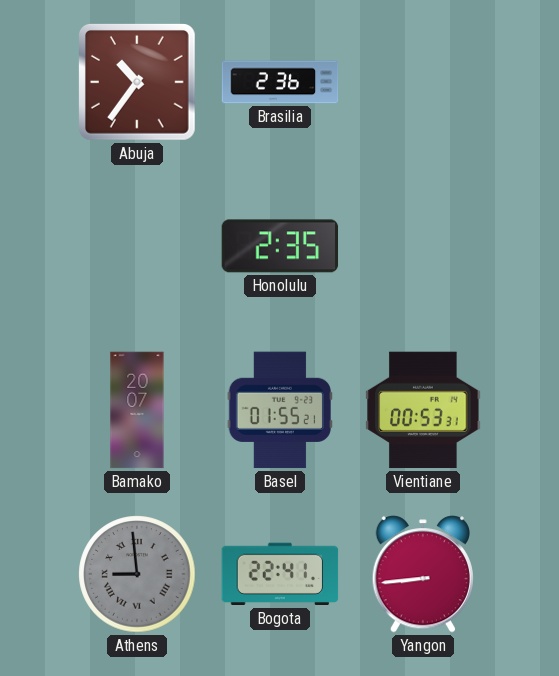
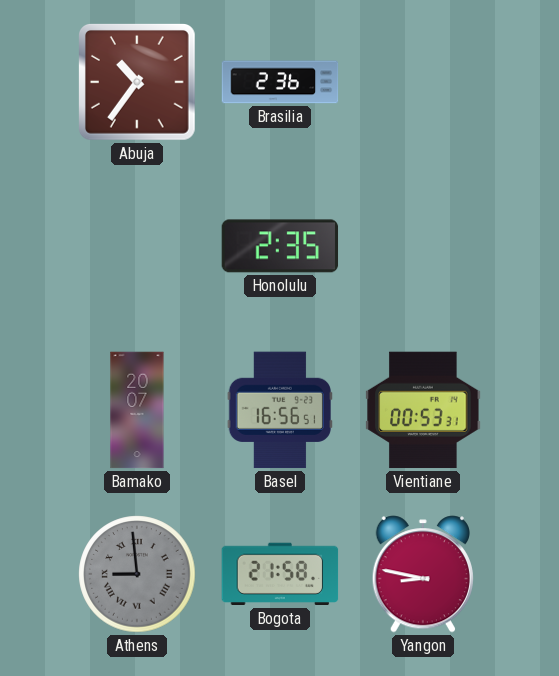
Basel: 01:55 -> 16:56
Bogota: 22:41 -> 21:58
Yangon: 8:44 -> 8:47
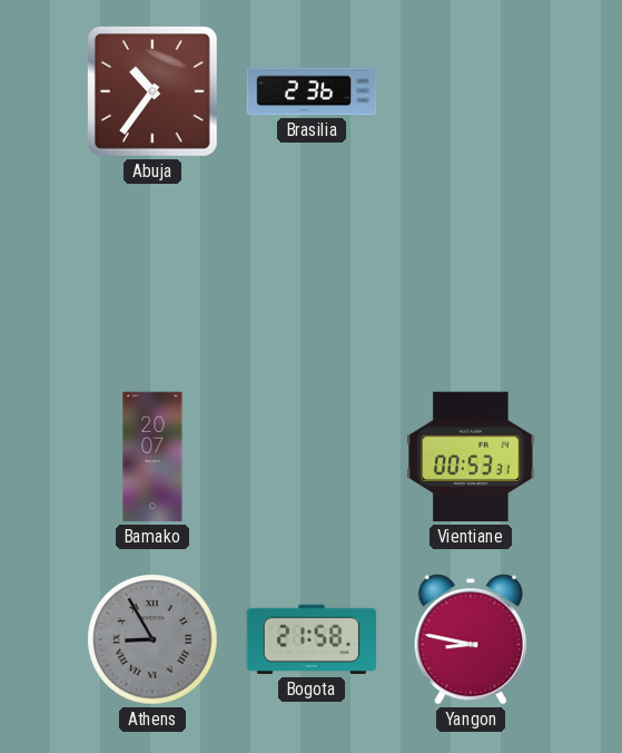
Honolulu: 2:35 -> none
Basel: 16:56 -> none
Athens: 8:59 -> 8:55
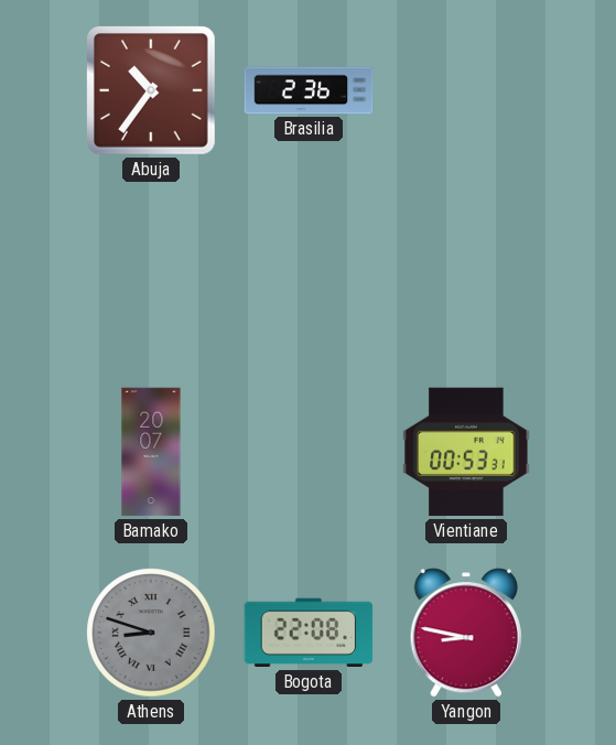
Athens: 8:55 -> 8:48
Bogota: 21:58 -> 22:08
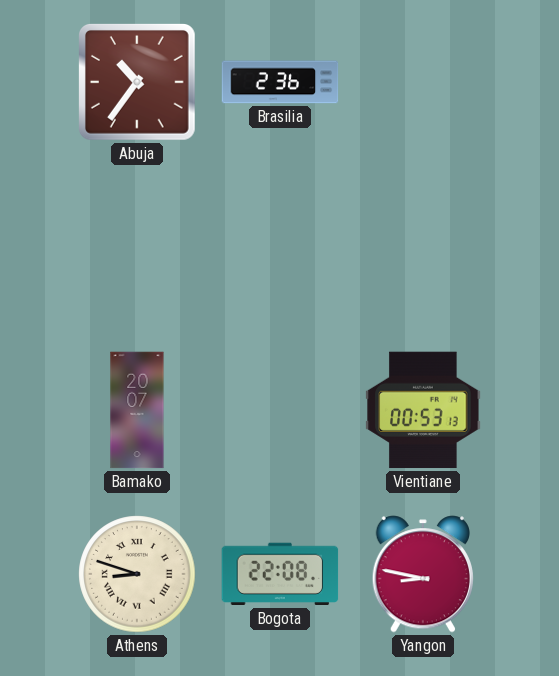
Vientiane: 00:53:31 -> 00:53:13
Athens dial: grey -> cream
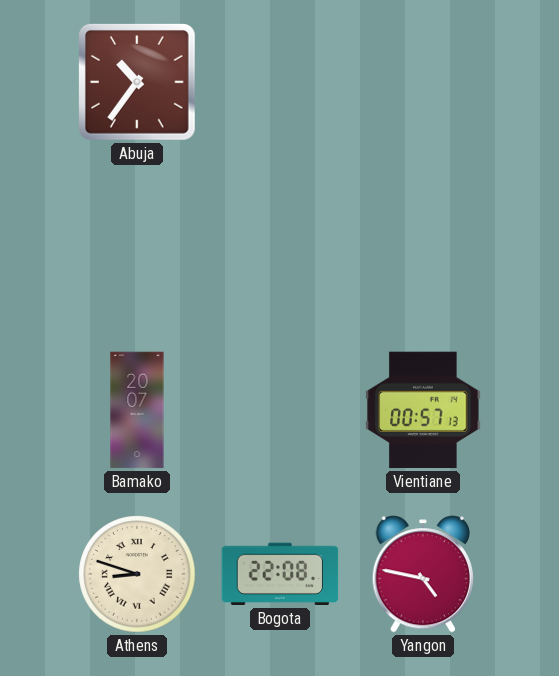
Brasilia: 2:36 -> none
Vientiane: 00:53 -> 00:57
Yangon: 8:47 -> 4:47
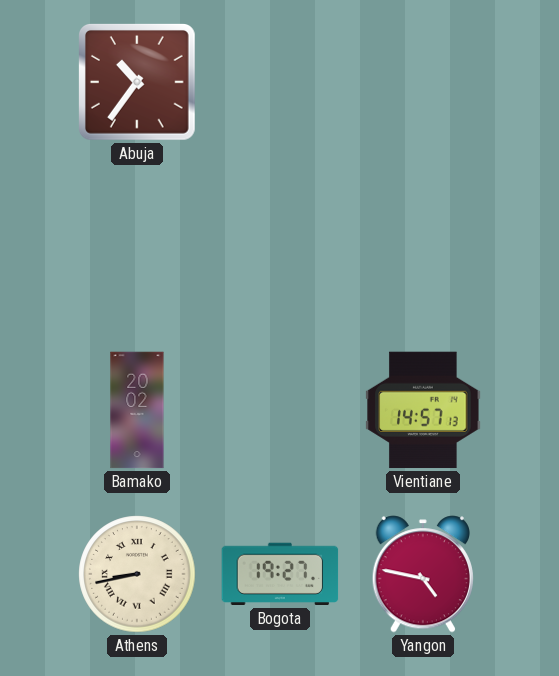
Bamako: 20:07 -> 20:02
Vientiane: 00:57 -> 14:57
Athens: 8:48 -> 8:43
Bogota: 22:08 -> 19:27
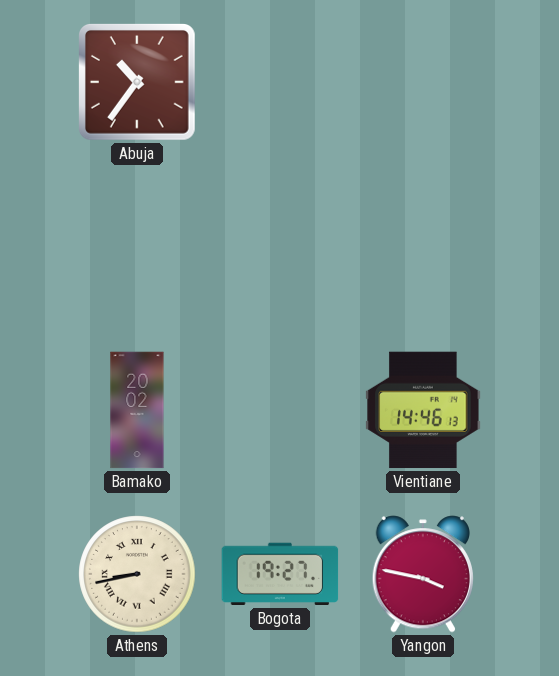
Vientiane: 14:57 -> 14:46
Yangon: 4:47 -> 3:47
